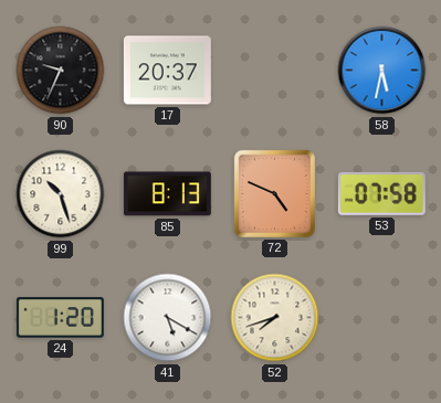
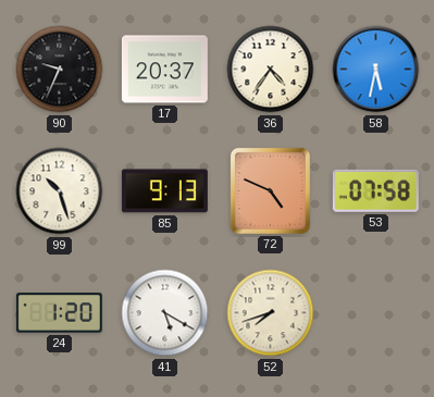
36: none -> 4:36
85: 8:13 -> 9:13
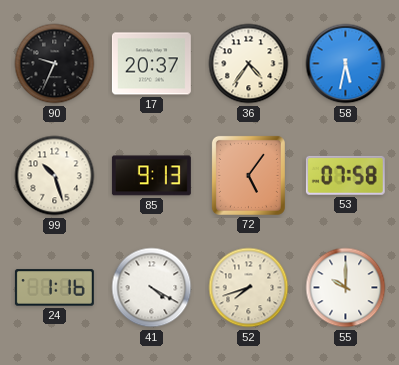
72: 4:49 -> 5:06
24: 1:20 -> 1:16
41: 5:20 -> 4:20
55: none -> 10:00
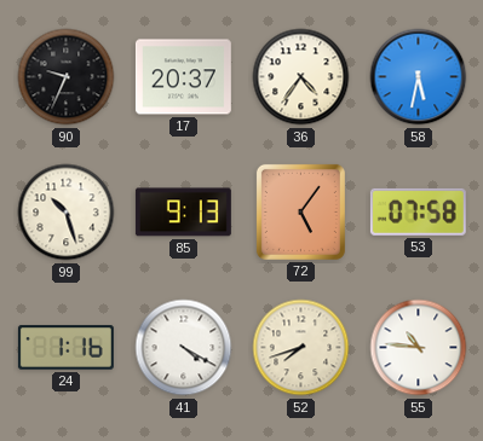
55: 10:00 -> 10:46
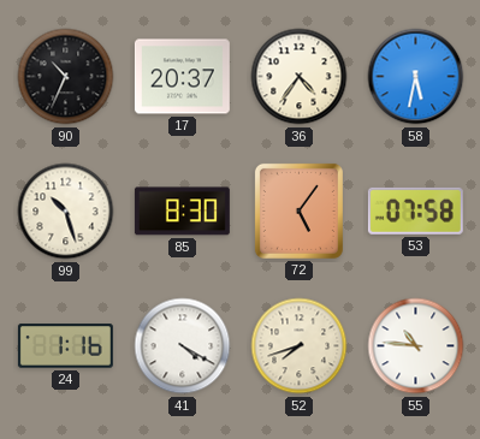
90: 9:34 -> 10:34
85: 9:13 -> 8:30
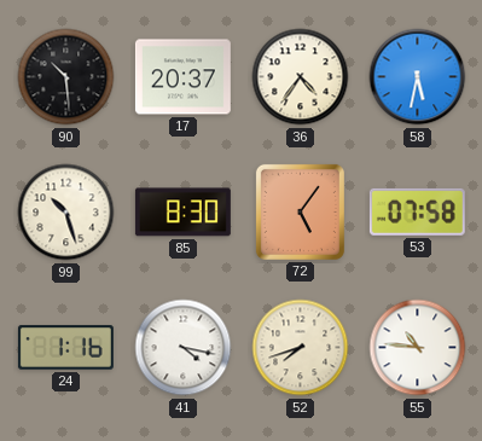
90: 10:34 -> 10:29
41: 4:20 -> 4:17
